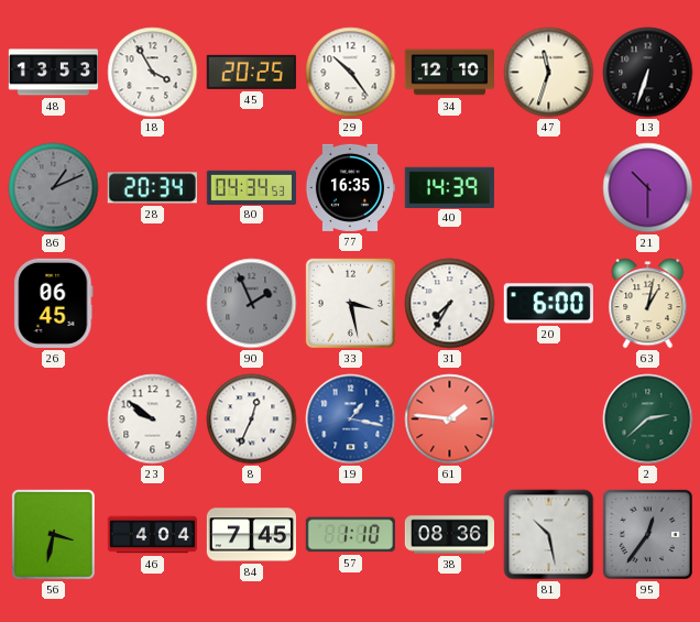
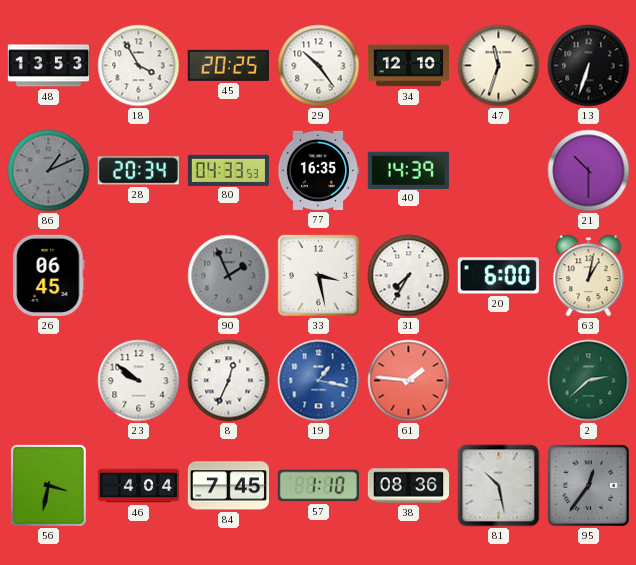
80: 04:34 -> 04:33
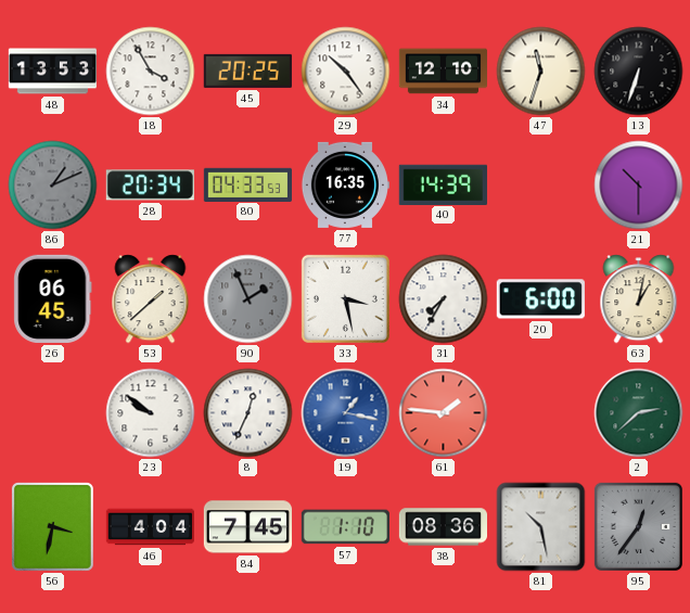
53: none -> 1:38
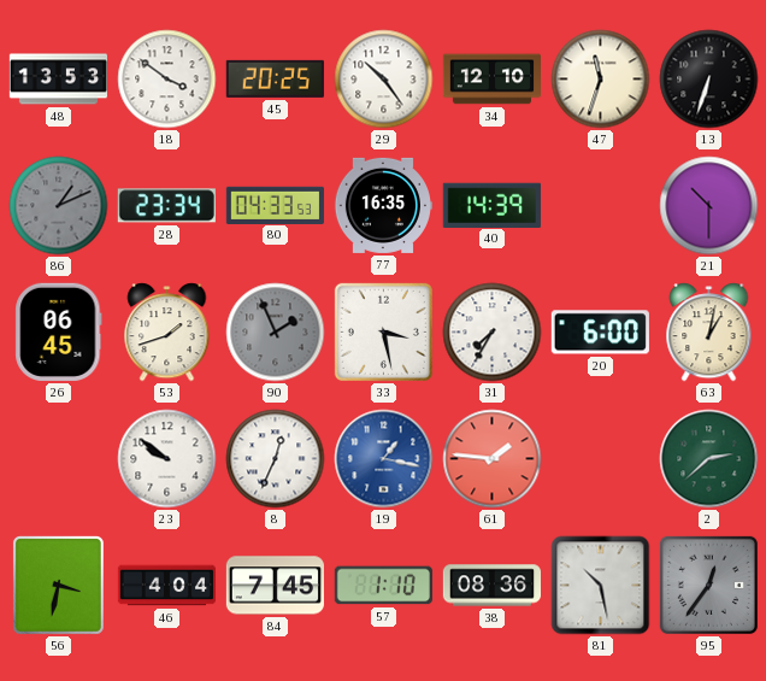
18: 3:55 -> 3:51
28: 20:34 -> 23:34
53: 1:38 -> 1:42
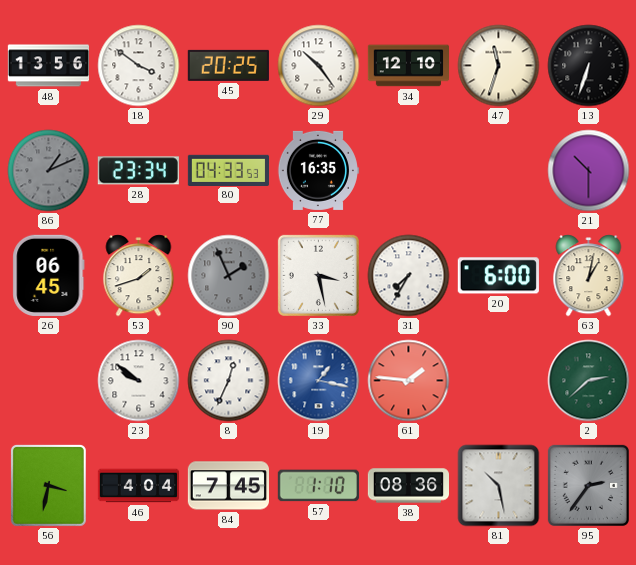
48: 13:53 -> 13:56
40: 14:39 -> none
95: 12:36 -> 2:36
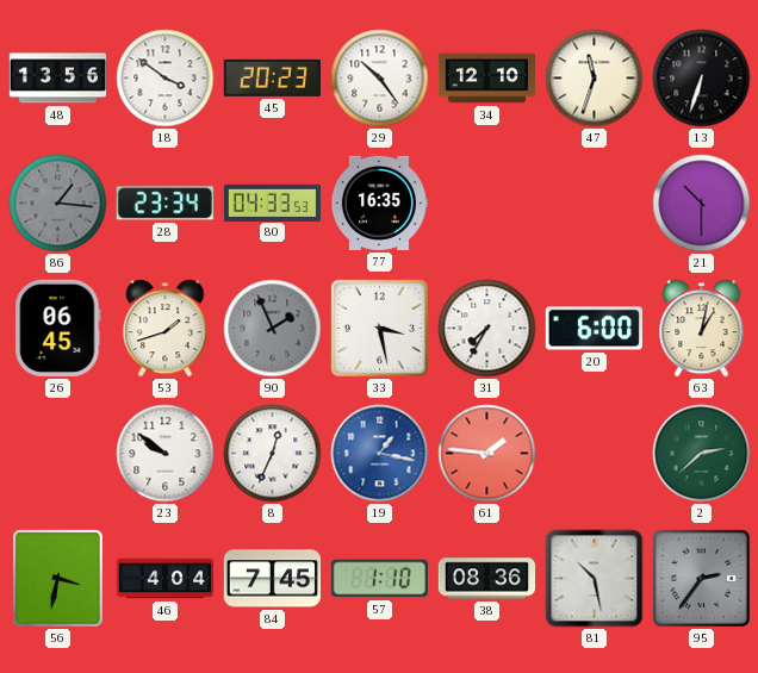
45: 20:25 -> 20:23
86: 1:11 -> 1:16
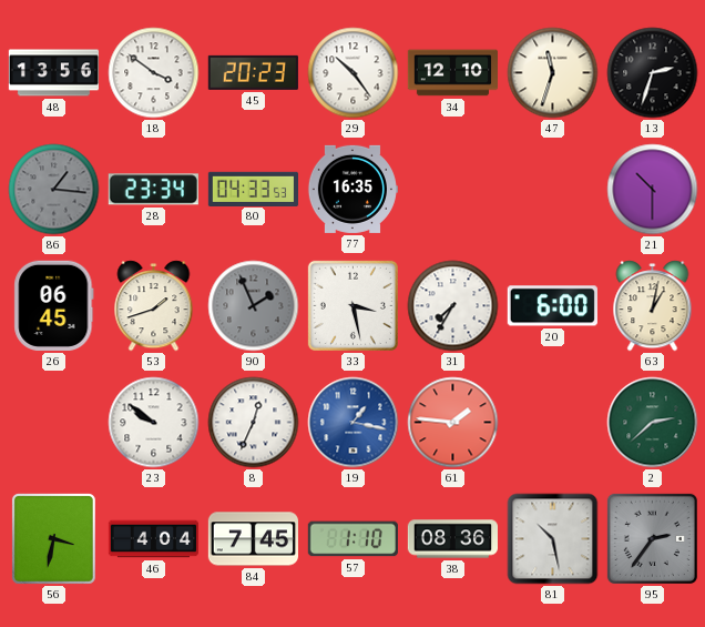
13: 6:33 -> 2:33
